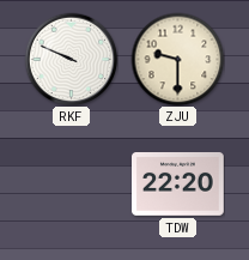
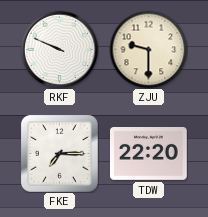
FKE: none -> 7:15
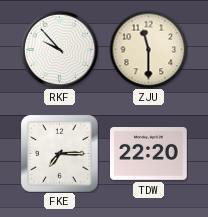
RKF: 9:49 -> 9:53
ZJU: 9:30 -> 11:30
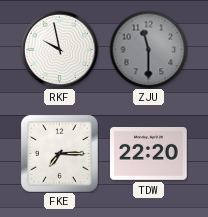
RKF: 9:53 -> 9:58
ZJU dial: cream -> grey
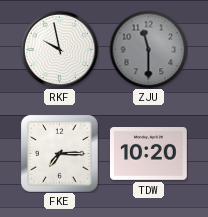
TDW: 22:20 -> 10:20
